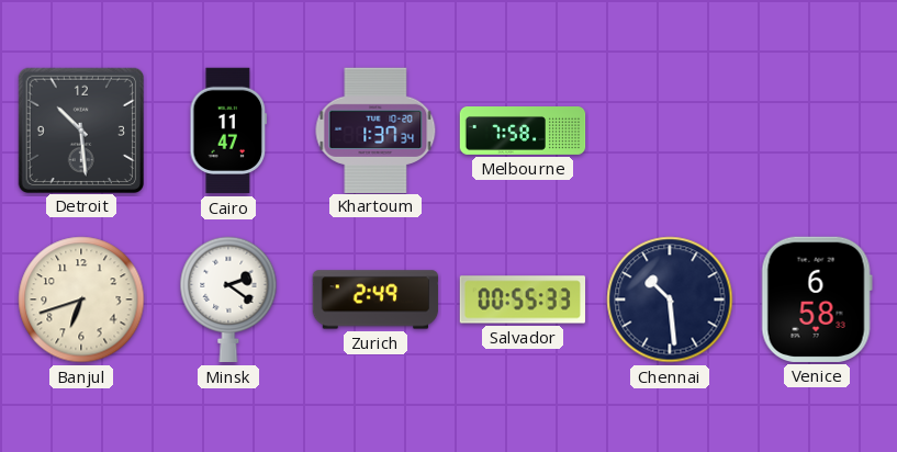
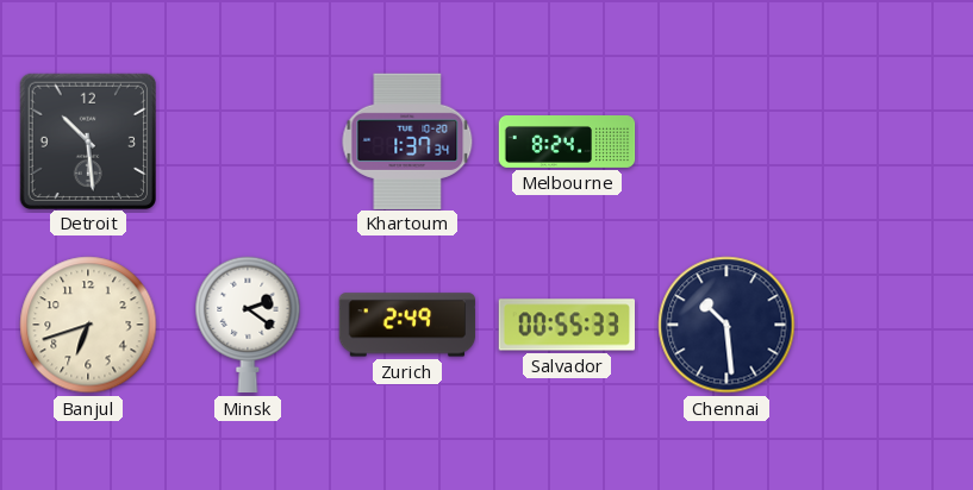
Cairo: 11:47 -> none
Melbourne: 7:58 -> 8:24
Venice: 6:58 -> none
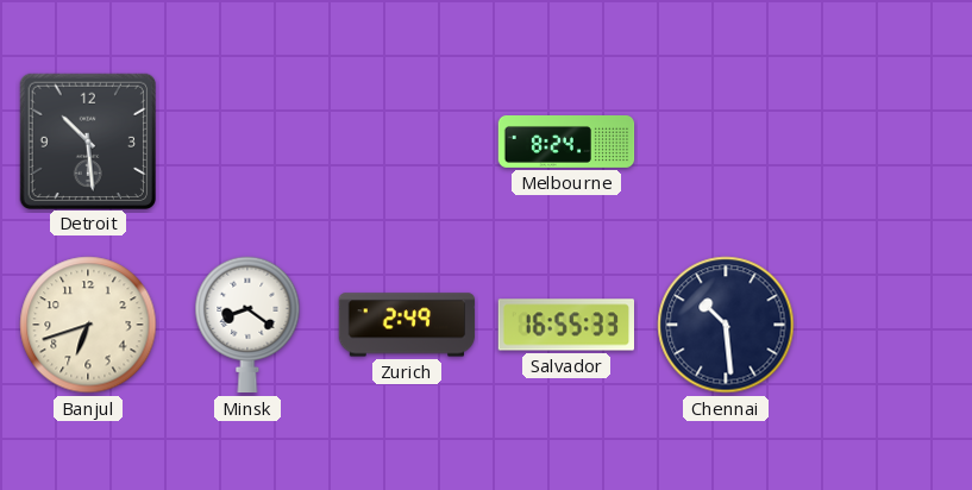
Khartoum: 1:37 -> none
Minsk: 2:21 -> 8:21
Salvador: 00:55 -> 16:55
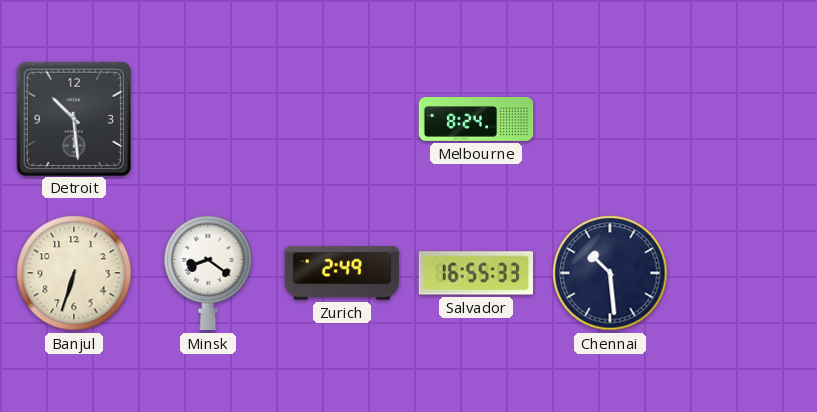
Banjul: 6:42 -> 6:33
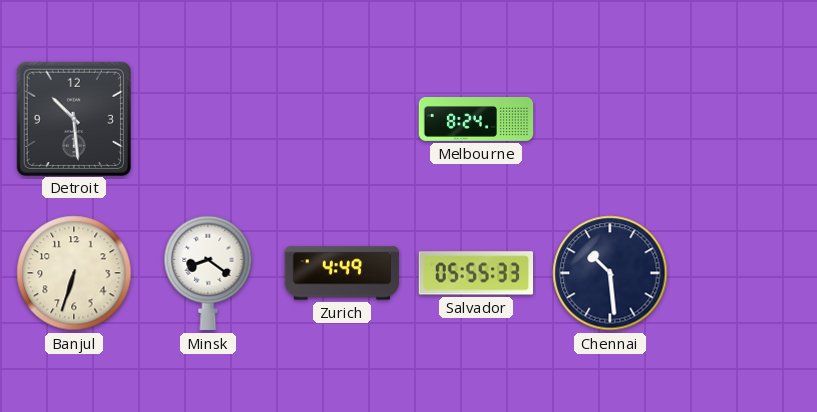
Zurich: 2:49 -> 4:49
Salvador: 16:55 -> 05:55
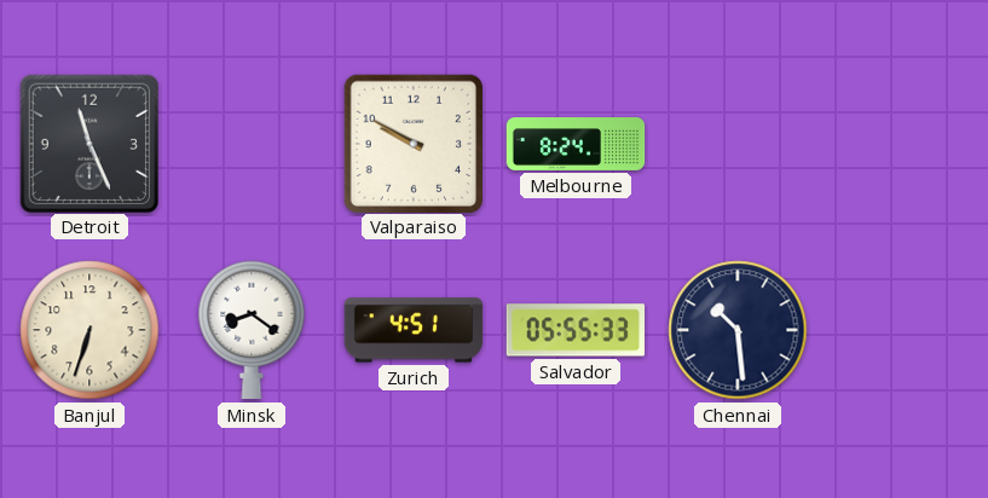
Detroit: 10:29 -> 11:26
Valparaiso: none -> 9:50
Zurich: 4:49 -> 4:51
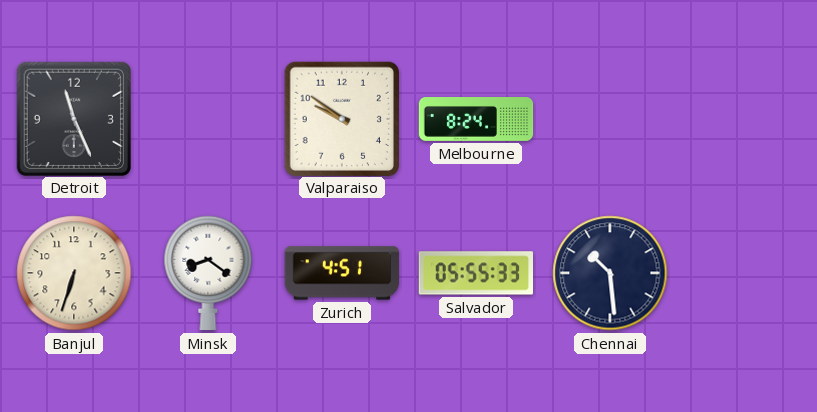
Valparaiso: 9:50 -> 9:51
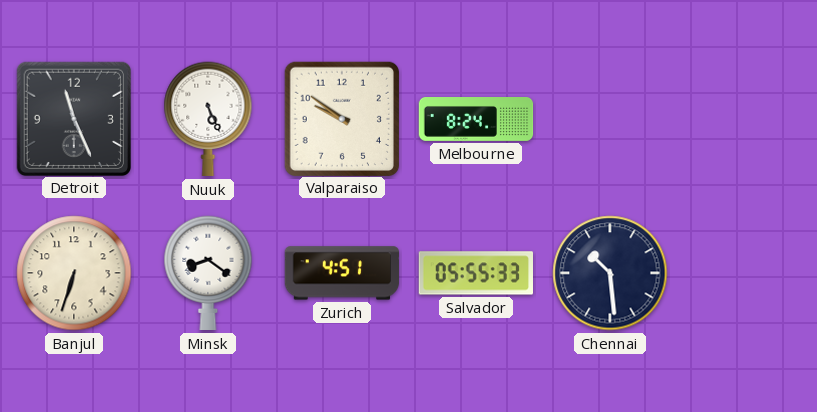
Nuuk: none -> 5:26
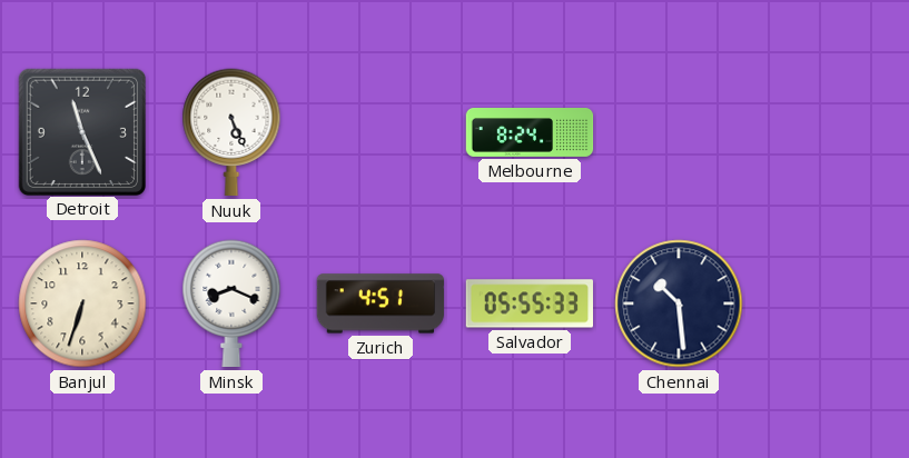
Valparaiso: 9:51 -> none
Minsk: 8:21 -> 8:19
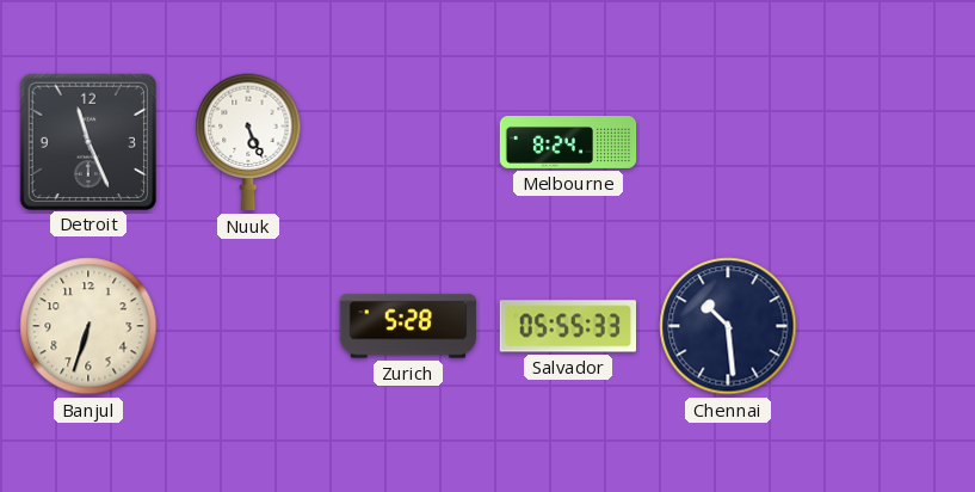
Minsk: 8:19 -> none
Zurich: 4:51 -> 5:28
